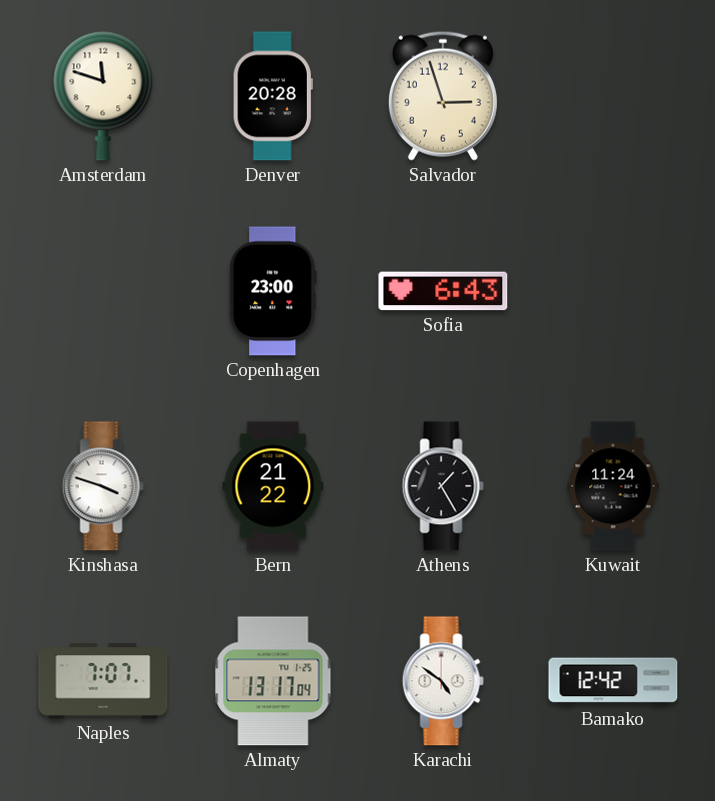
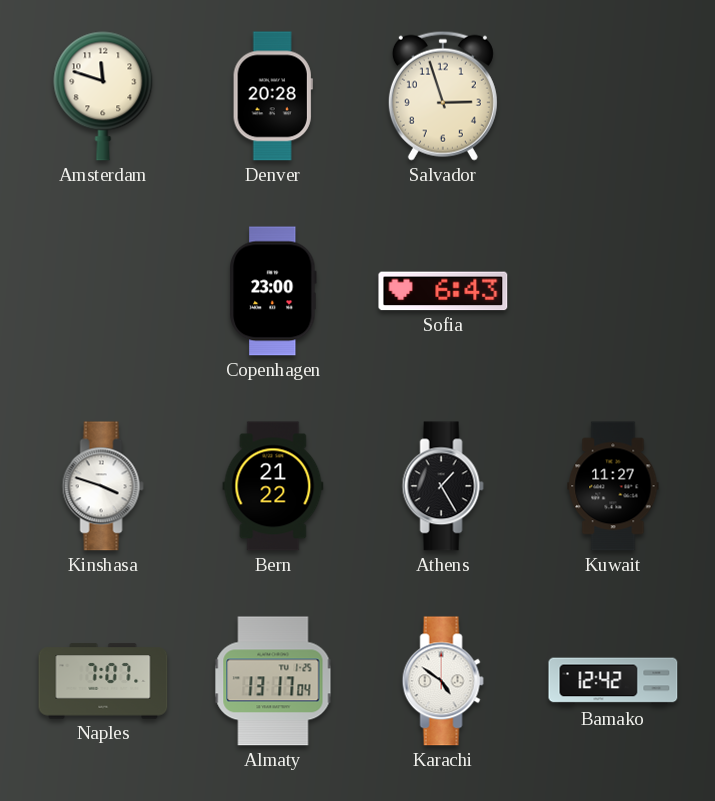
Kuwait: 11:24 -> 11:27
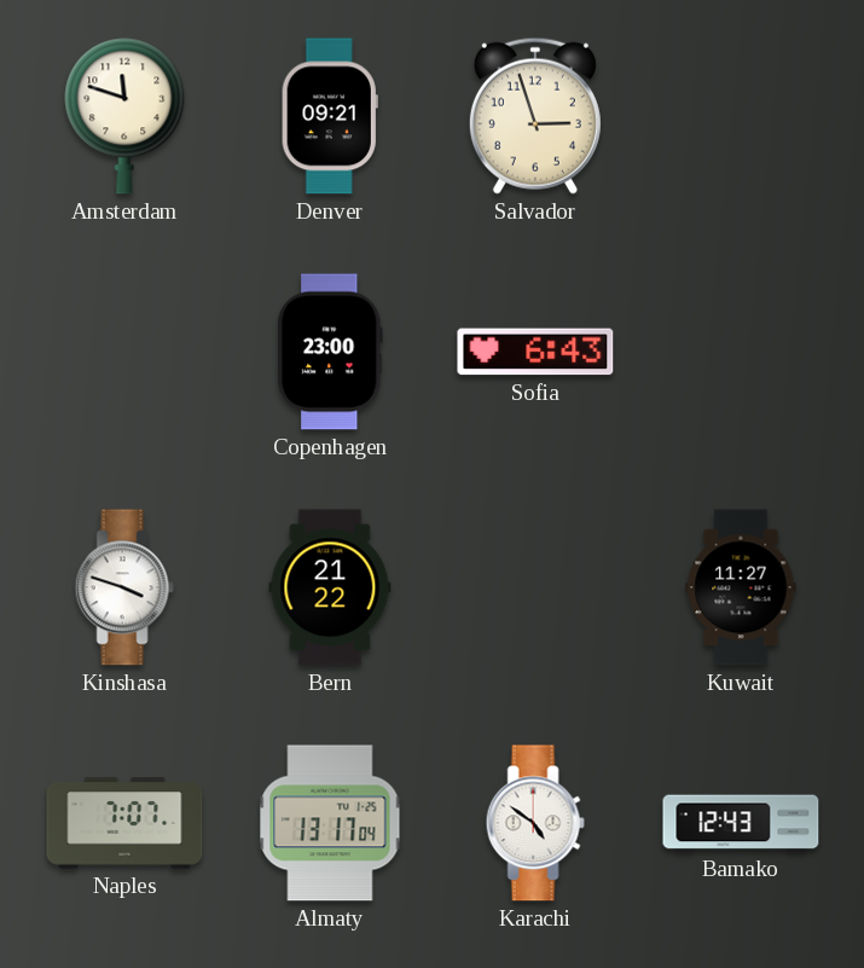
Denver: 20:28 -> 09:21
Athens: 1:25 -> none
Bamako: 12:42 -> 12:43
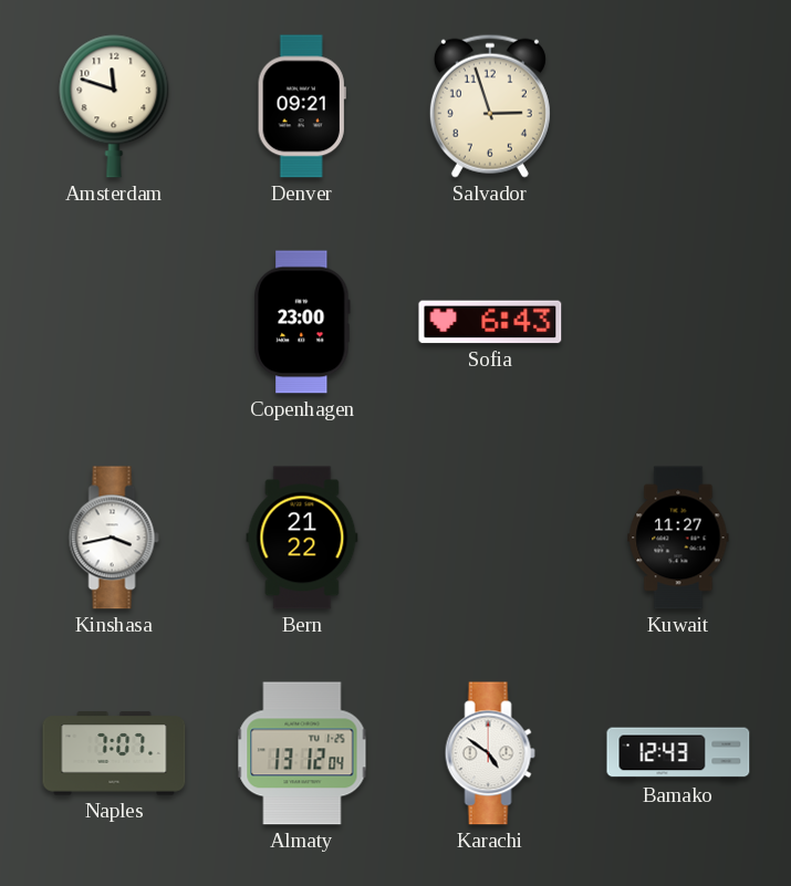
Kinshasa: 3:48 -> 3:43
Almaty: 13:17 -> 13:12
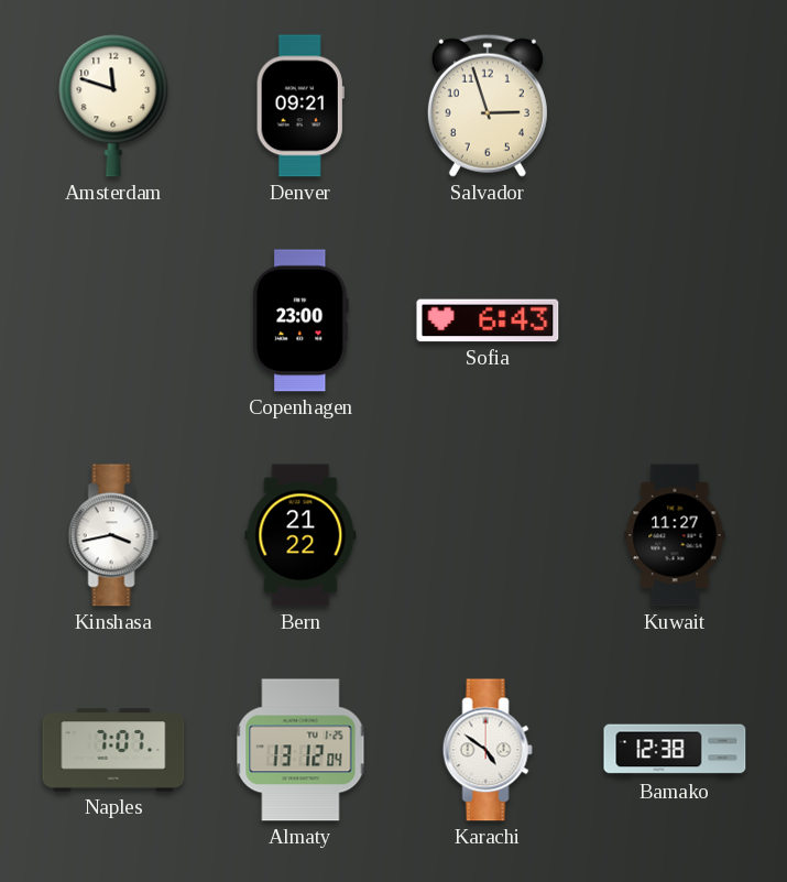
Bamako: 12:43 -> 12:38
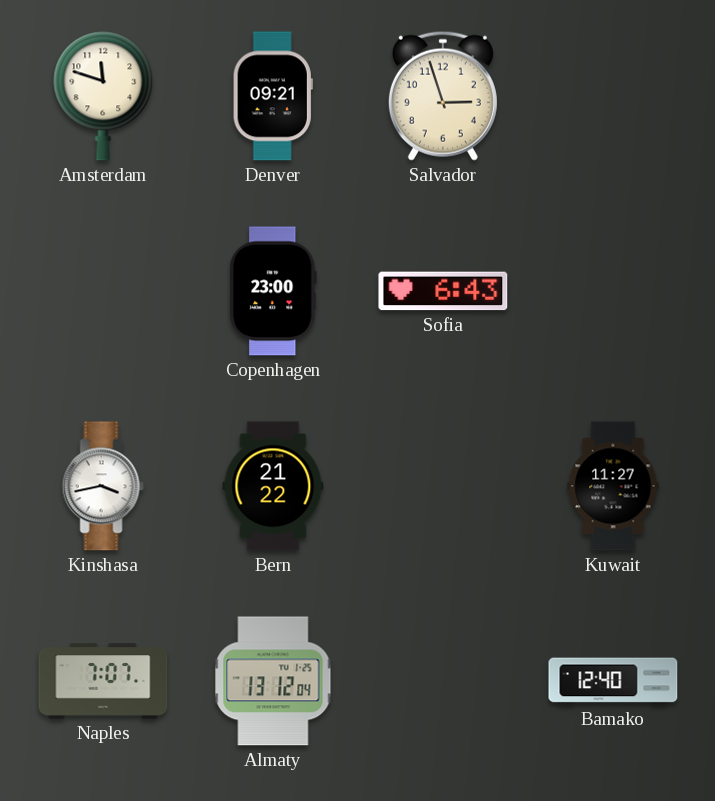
Karachi: 4:51 -> none
Bamako: 12:38 -> 12:40
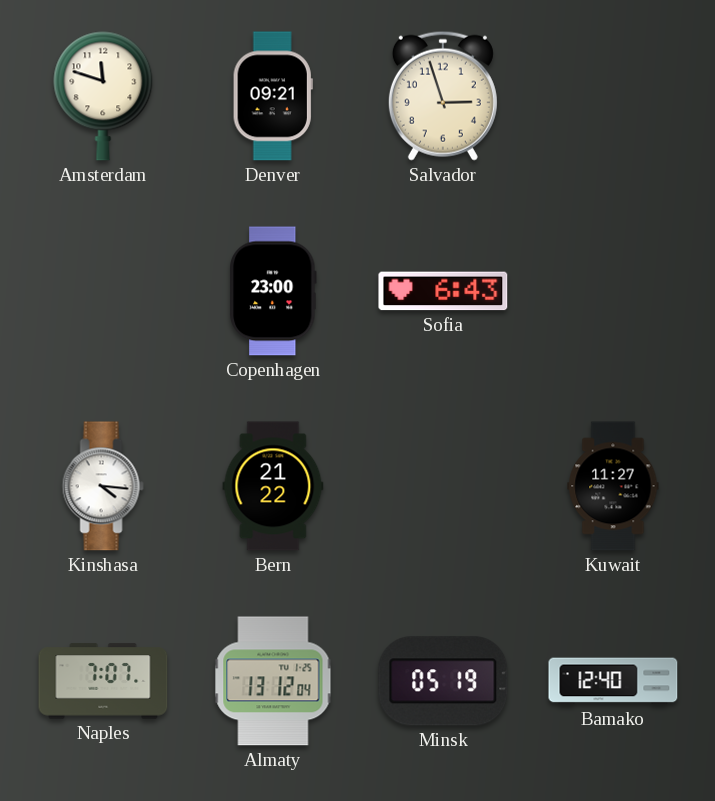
Kinshasa: 3:43 -> 4:16
Minsk: none -> 05:19
